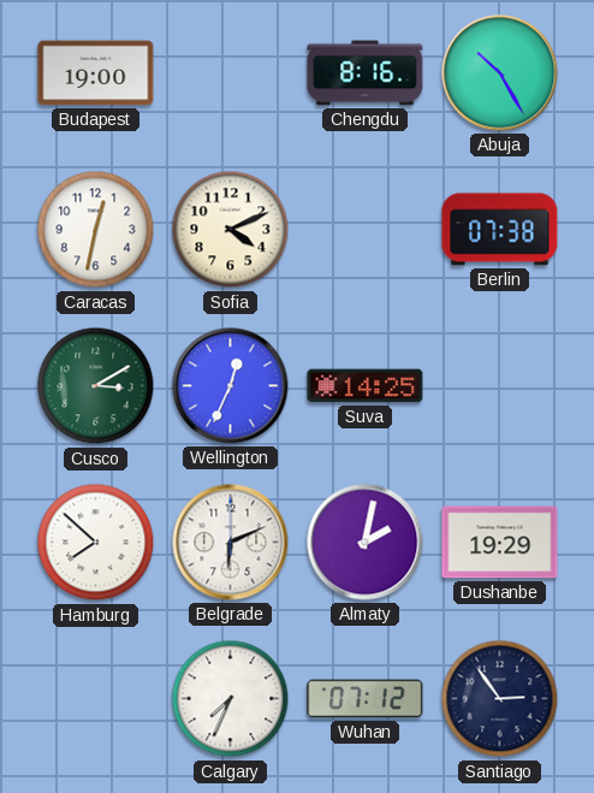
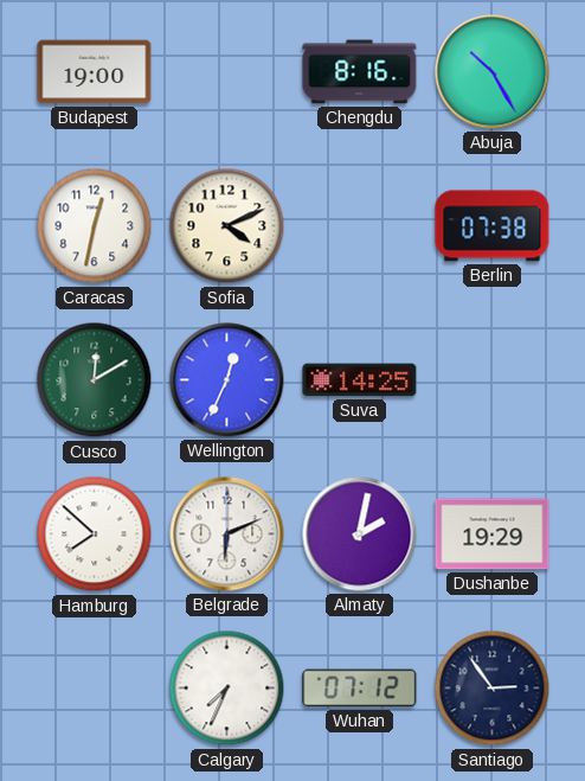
Cusco: 3:10 -> 12:10
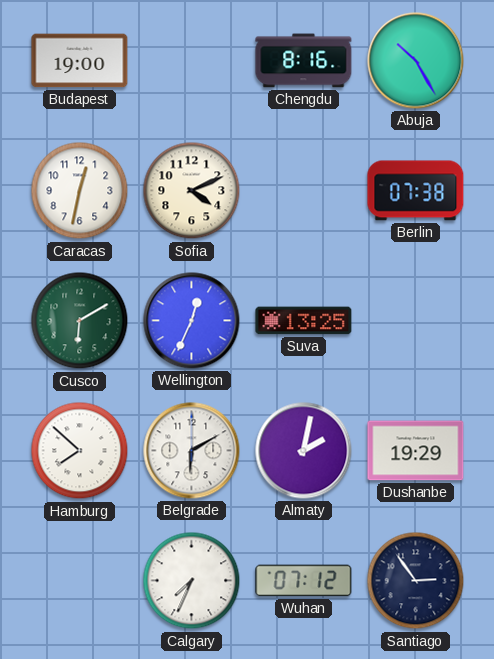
Cusco: 12:10 -> 6:10
Suva: 14:25 -> 13:25
Belgrade: 6:11 -> 6:10
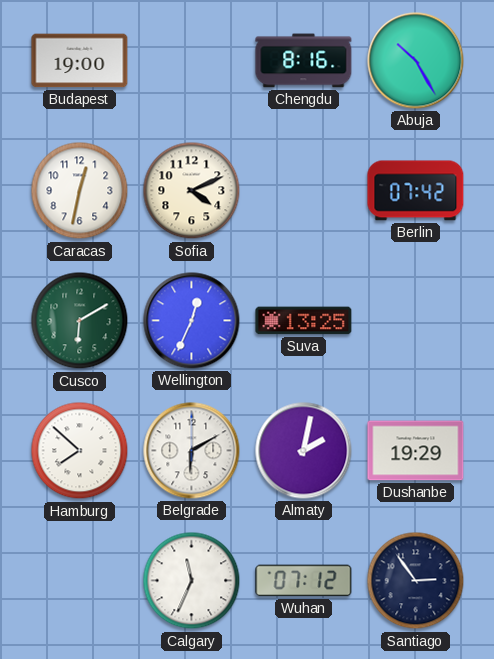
Berlin: 07:38 -> 07:42
Calgary: 7:34 -> 11:34
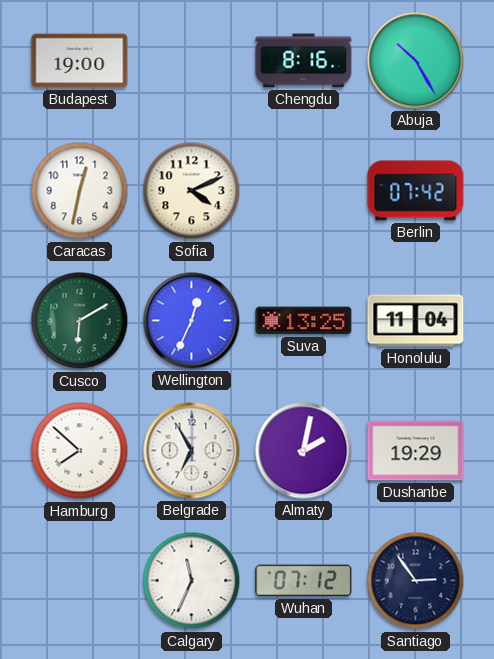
Honolulu: none -> 11:04
Belgrade: 6:10 -> 6:55
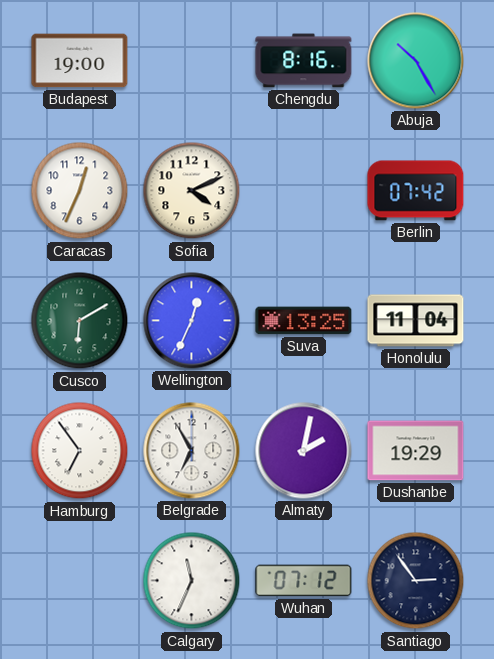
Caracas: 12:32 -> 12:34
Hamburg: 7:52 -> 6:54
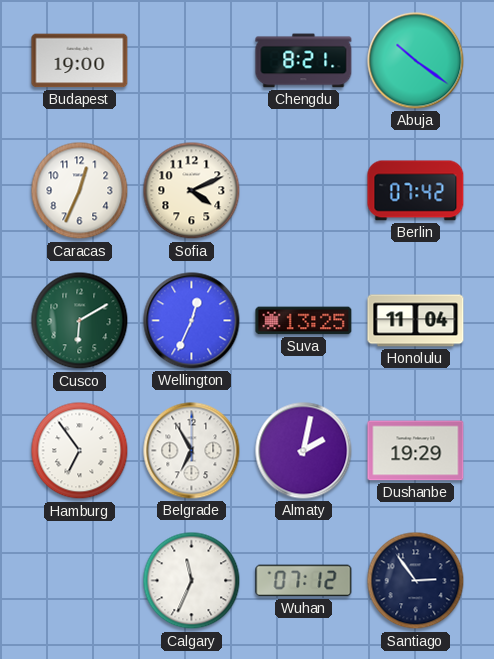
Chengdu: 8:16 -> 8:21
Abuja: 10:25 -> 10:21
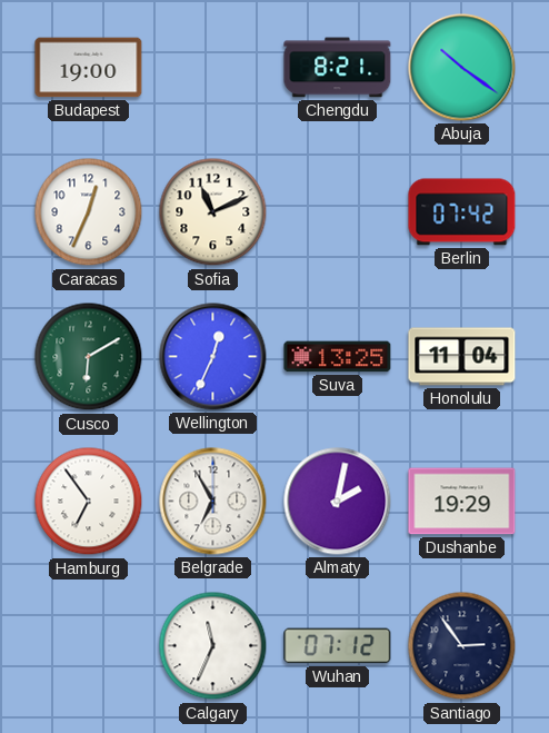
Sofia: 4:11 -> 11:11
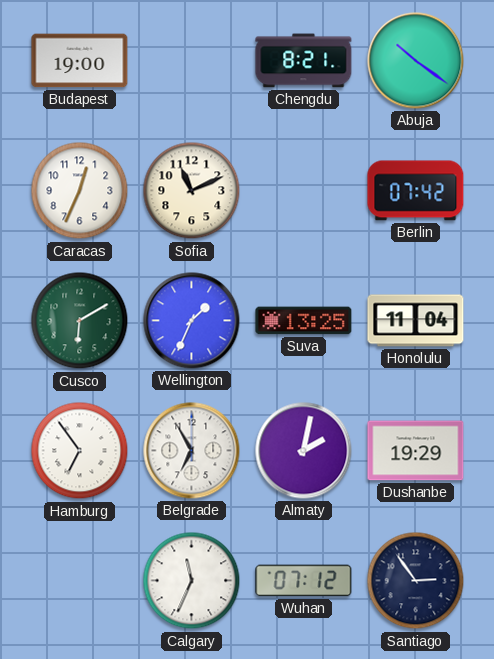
Wellington: 12:34 -> 1:34
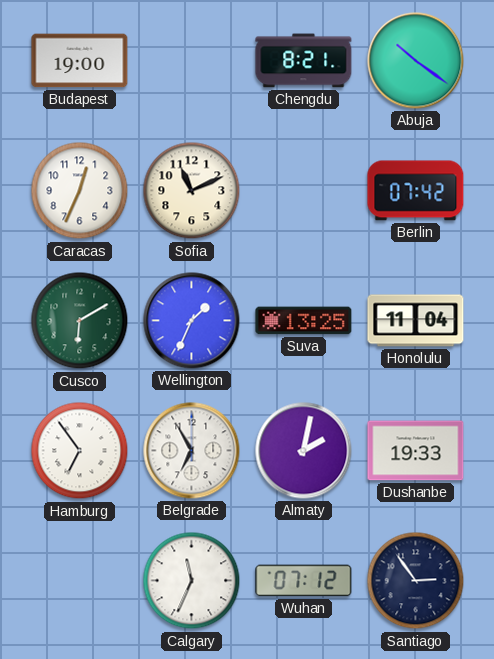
Dushanbe: 19:29 -> 19:33
